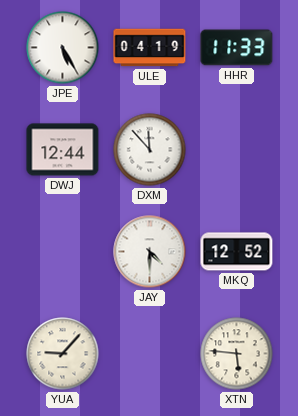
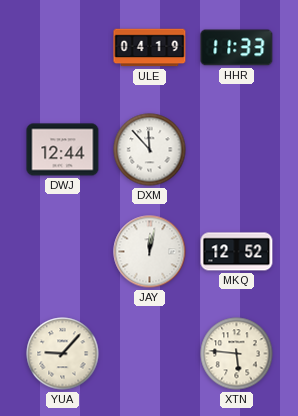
JPE: 5:25 -> none
JAY: 4:30 -> 12:02
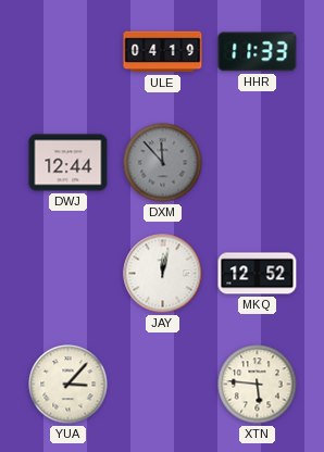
DXM dial: white -> grey
YUA: 9:07 -> 3:07
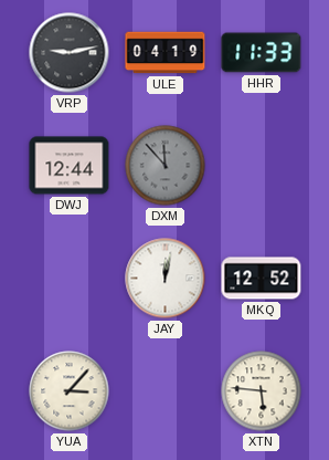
VRP: none -> 9:13
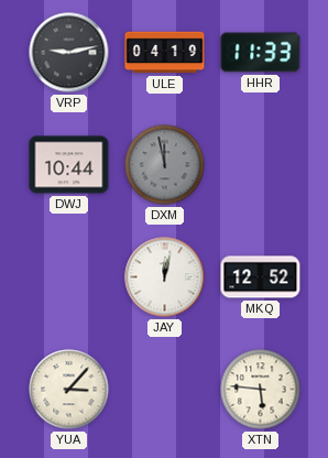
DWJ: 12:44 -> 10:44
DXM: 11:53 -> 11:58
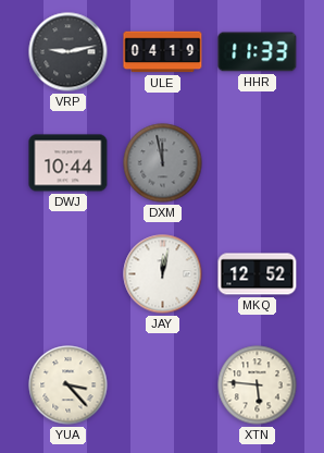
YUA: 3:07 -> 3:23
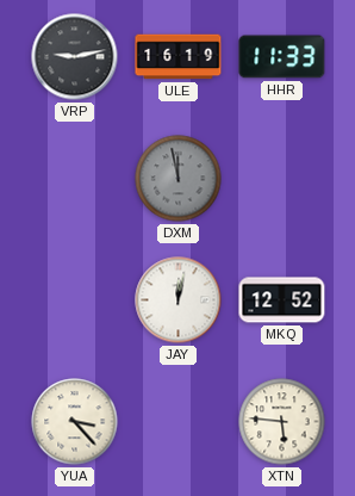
ULE: 04:19 -> 16:19
DWJ: 10:44 -> none
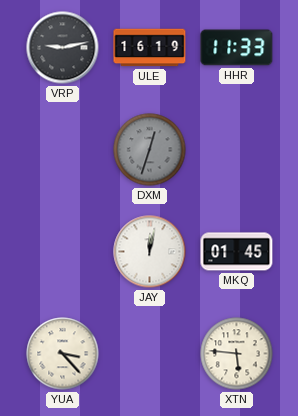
DXM: 11:58 -> 12:33
MKQ: 12:52 -> 01:45
